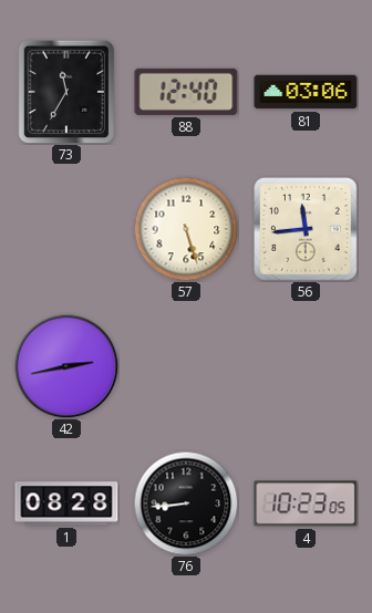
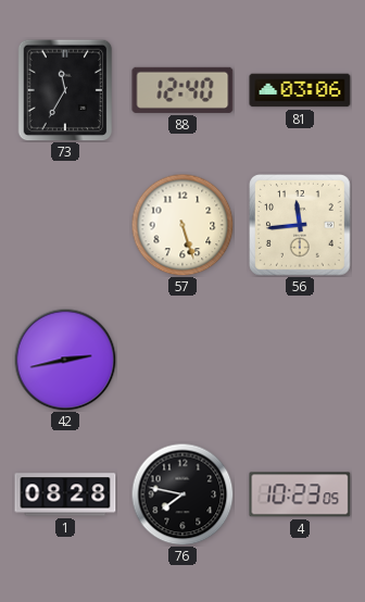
76: 8:44 -> 7:47
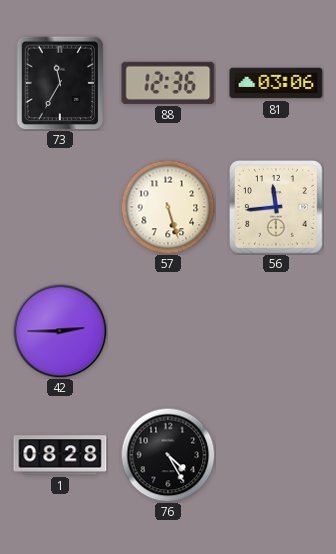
88: 12:40 -> 12:36
42: 2:43 -> 2:45
76: 7:47 -> 4:25
4: 10:23 -> none
